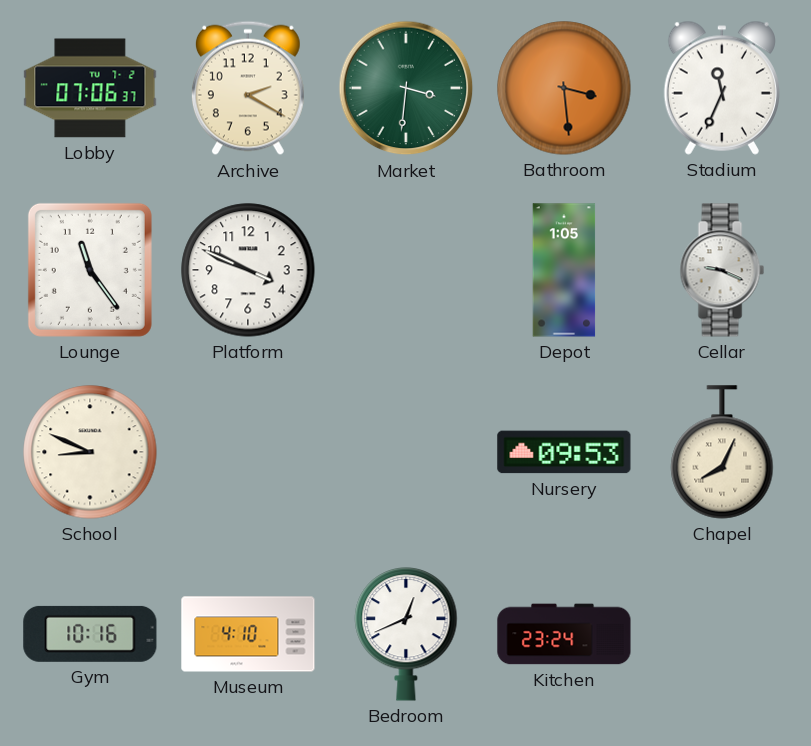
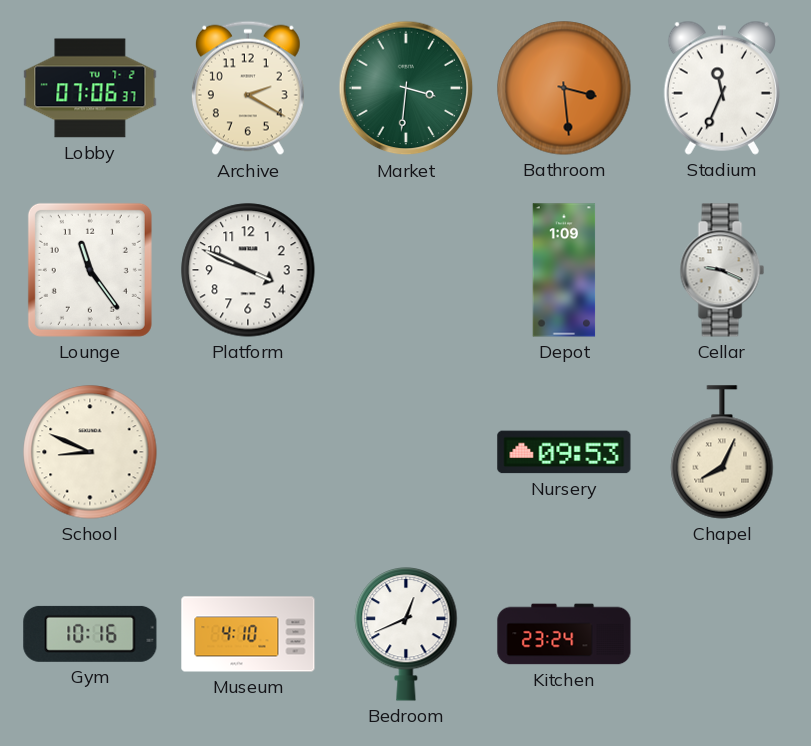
Depot: 1:05 -> 1:09
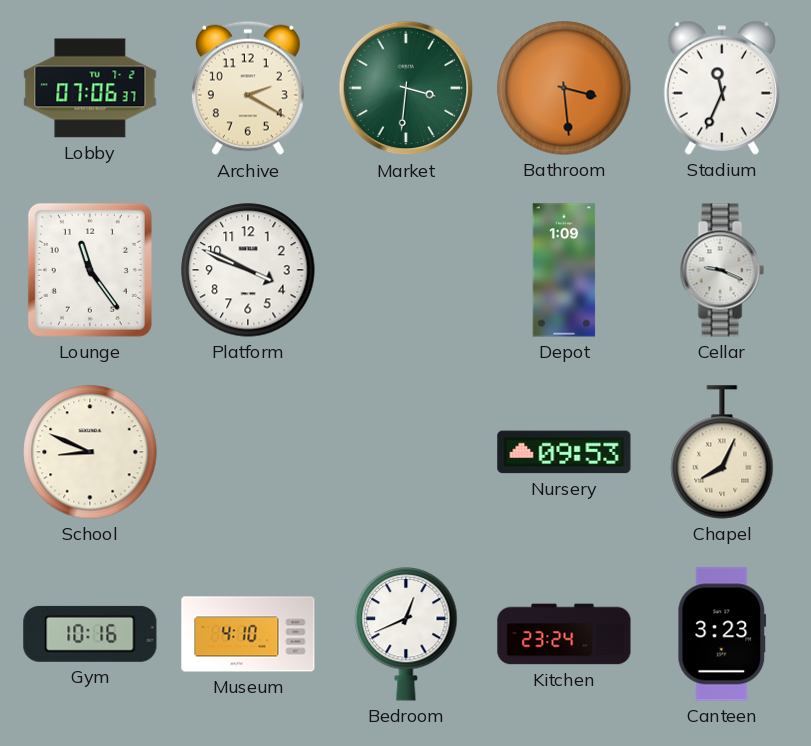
Canteen: none -> 3:23
